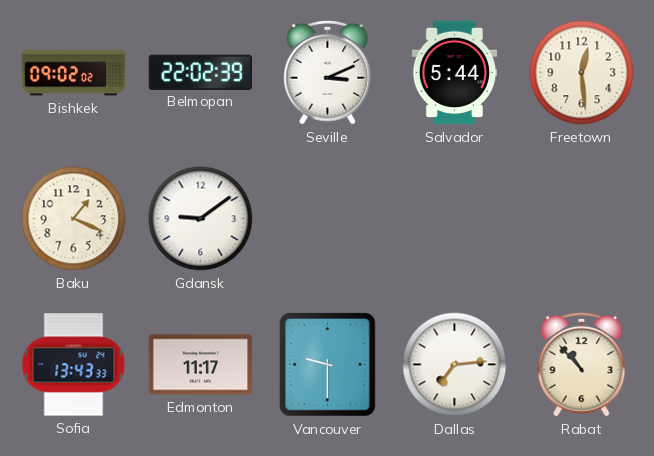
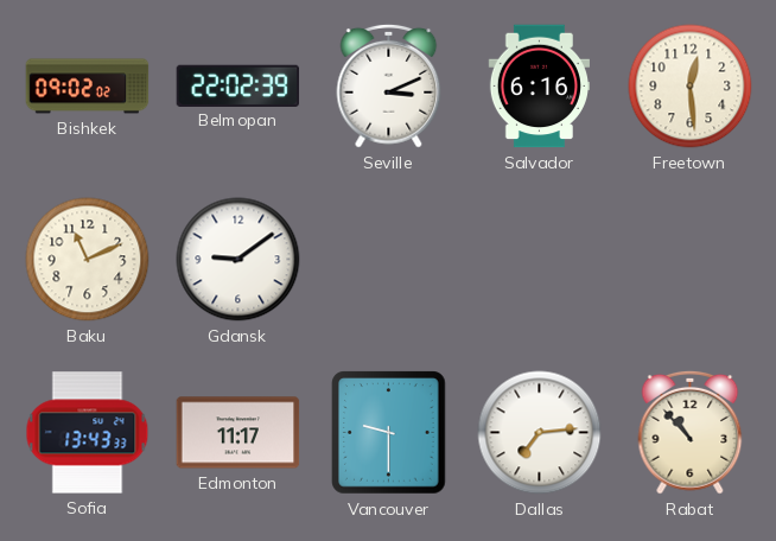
Salvador: 5:44 -> 6:16
Baku: 1:19 -> 11:11
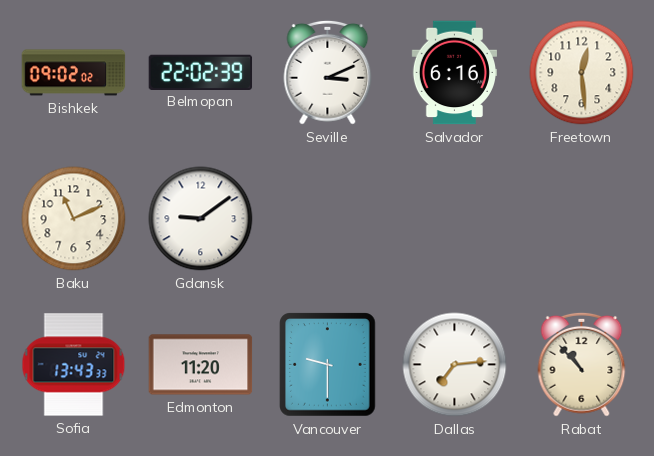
Edmonton: 11:17 -> 11:20
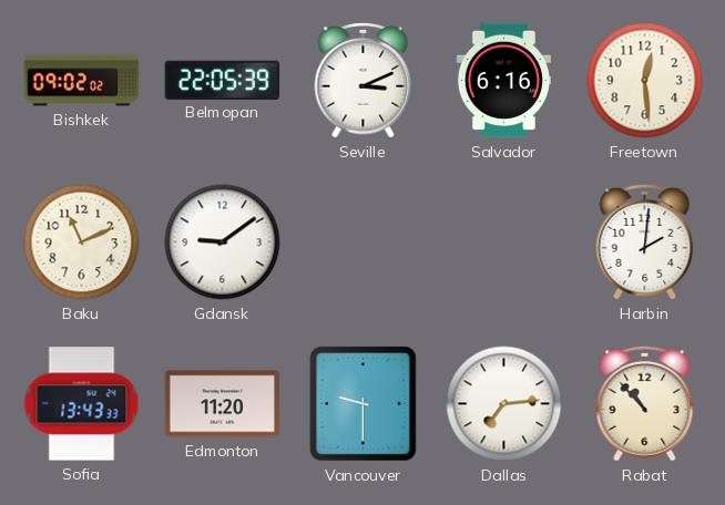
Belmopan: 22:02 -> 22:05
Harbin: none -> 2:01
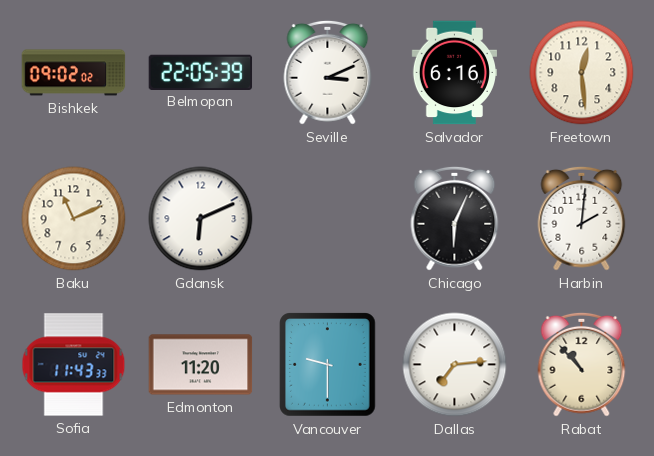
Gdansk: 9:09 -> 6:11
Chicago: none -> 6:04
Sofia: 13:43 -> 11:43
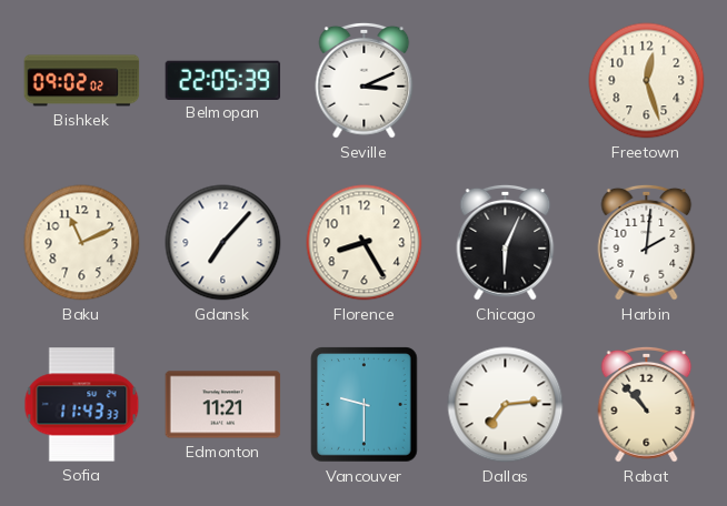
Salvador: 6:16 -> none
Freetown: 12:29 -> 12:27
Gdansk: 6:11 -> 7:07
Florence: none -> 8:25
Edmonton: 11:20 -> 11:21
